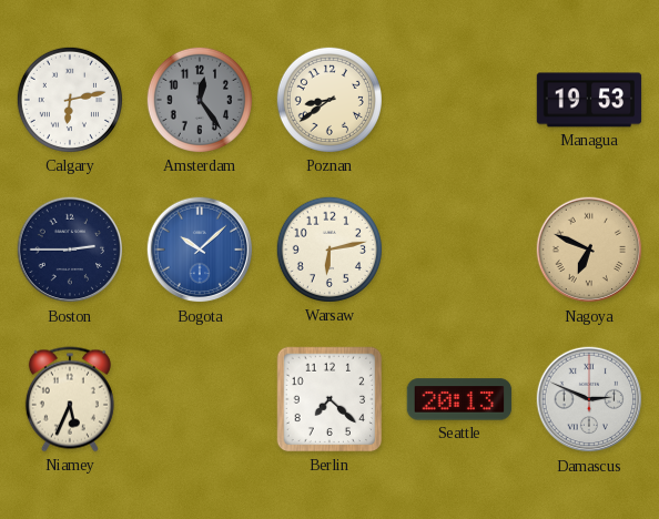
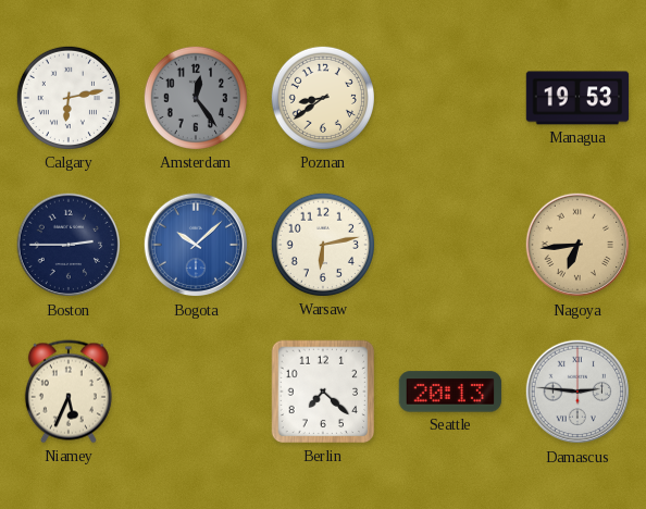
Nagoya: 6:49 -> 6:44
Damascus: 2:49 -> 2:46
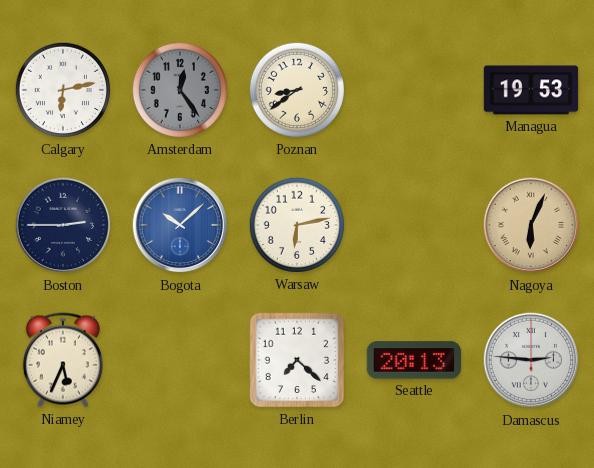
Nagoya: 6:44 -> 6:04
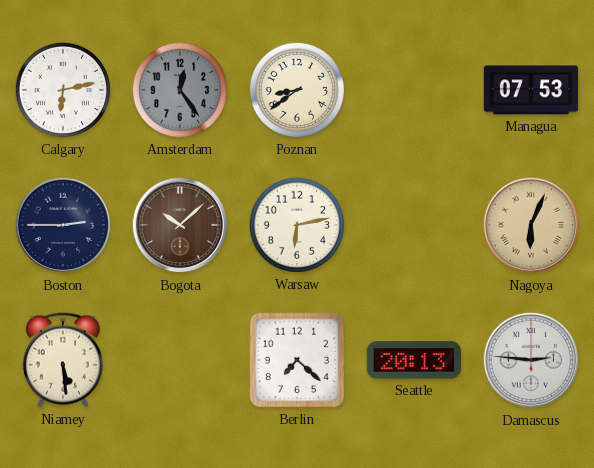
Managua: 19:53 -> 07:53
Bogota dial: blue -> brown
Niamey: 5:34 -> 5:29
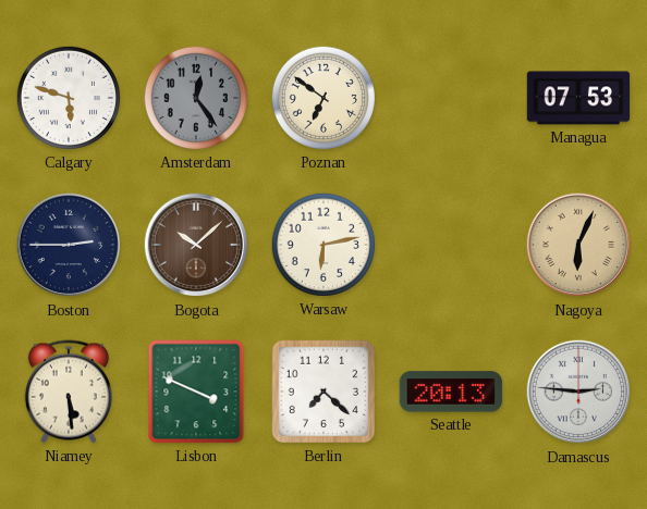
Calgary: 6:13 -> 5:48
Poznan: 8:39 -> 6:51
Lisbon: none -> 3:49
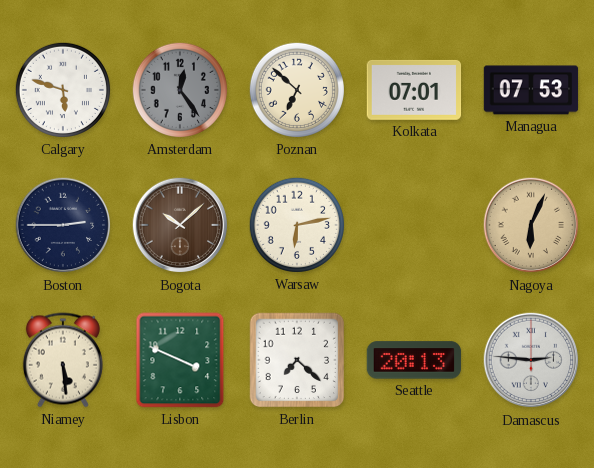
Poznan: 6:51 -> 6:52
Kolkata: none -> 07:01
